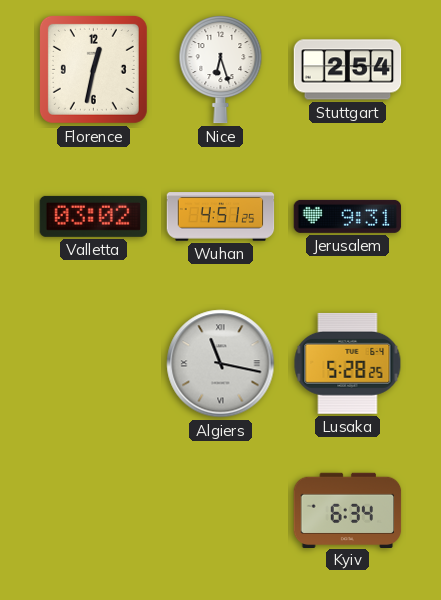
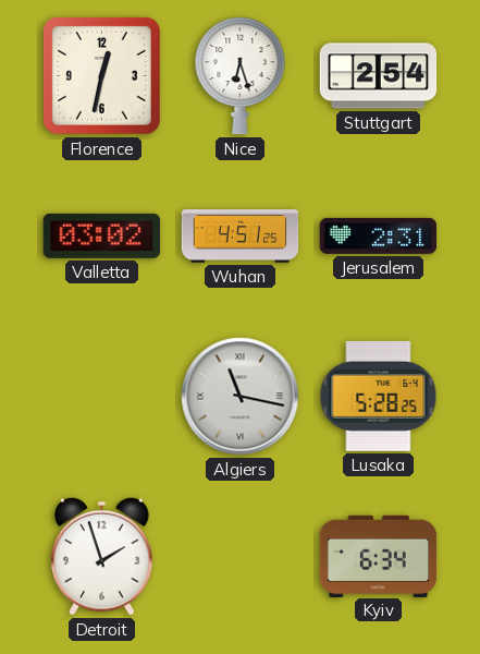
Jerusalem: 9:31 -> 2:31
Detroit: none -> 1:57
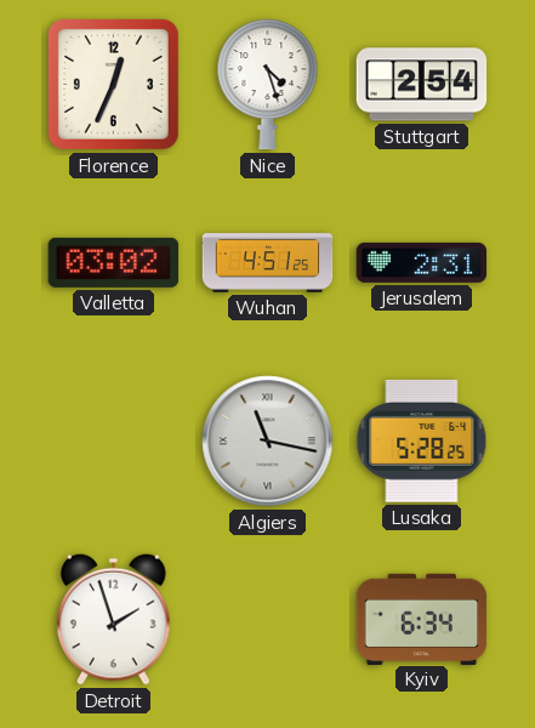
Florence: 12:32 -> 12:34
Nice: 6:27 -> 4:27
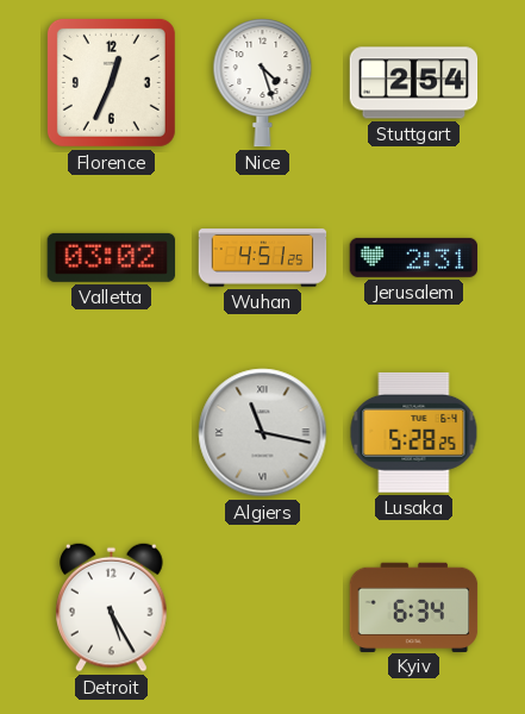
Detroit: 1:57 -> 5:25
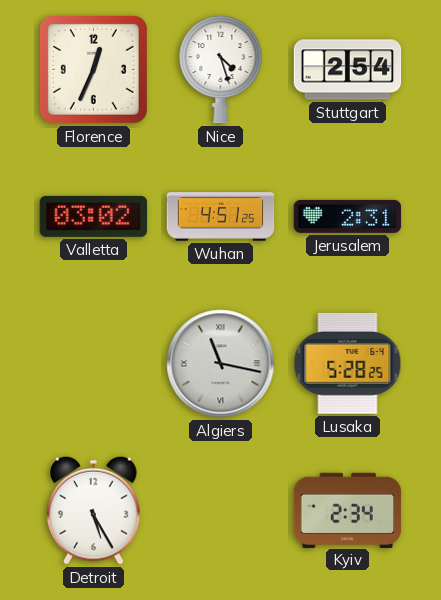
Kyiv: 6:34 -> 2:34
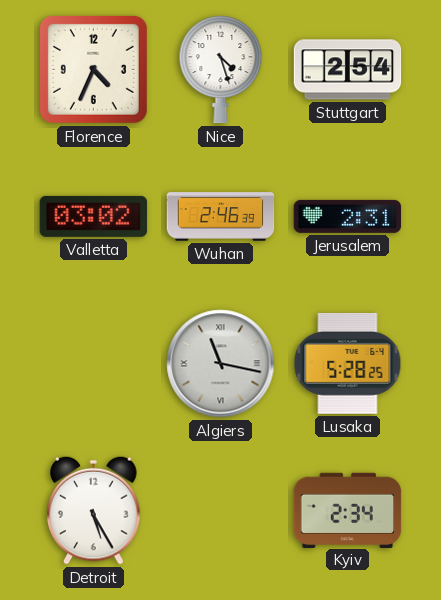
Florence: 12:34 -> 4:34
Wuhan: 4:51 -> 2:46
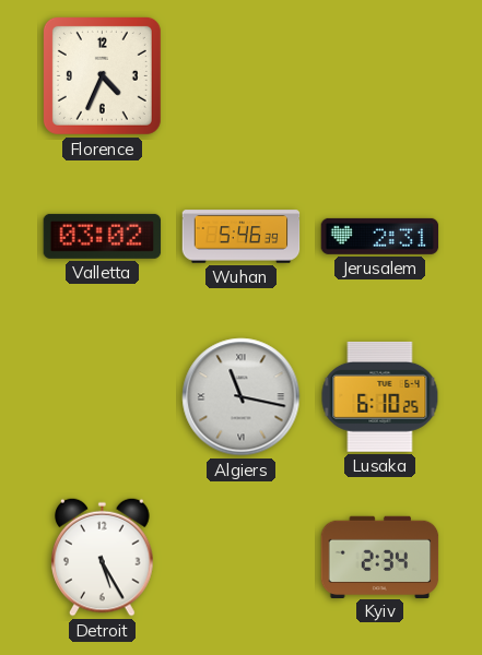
Nice: 4:27 -> none
Stuttgart: 2:54 -> none
Wuhan: 2:46 -> 5:46
Lusaka: 5:28 -> 6:10
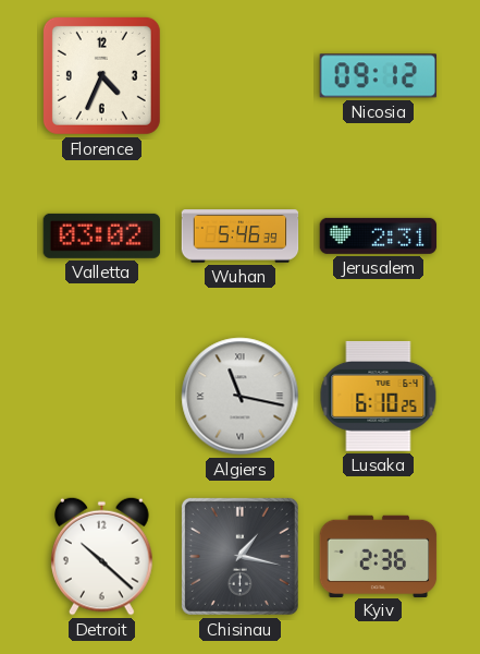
Nicosia: none -> 09:12
Detroit: 5:25 -> 10:22
Chisinau: none -> 1:17
Kyiv: 2:34 -> 2:36
